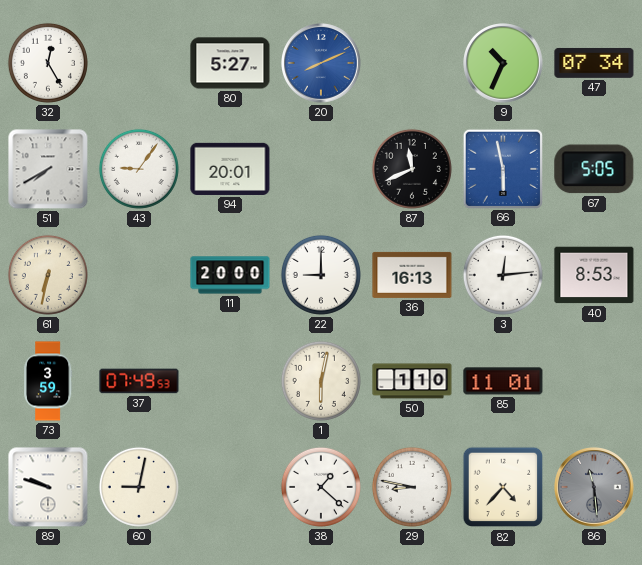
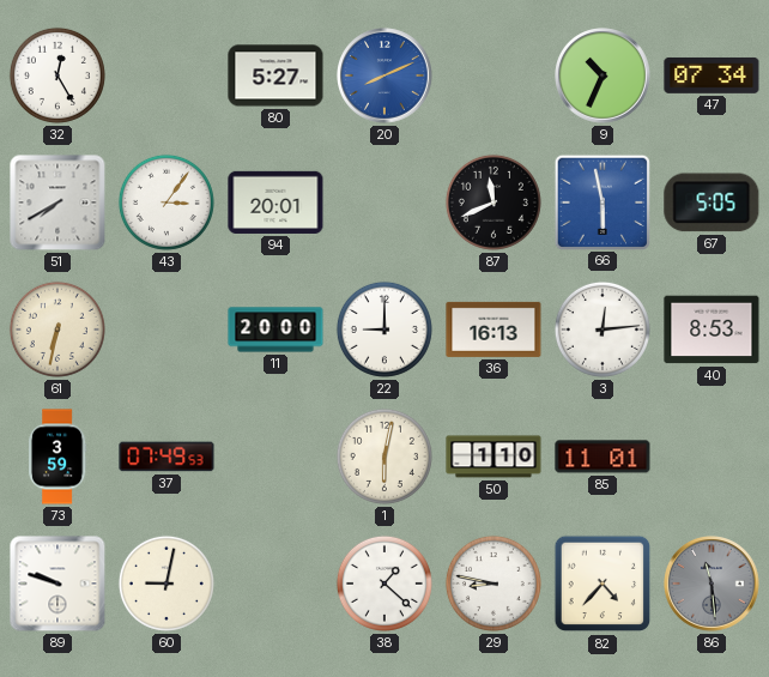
43: 9:06 -> 3:06
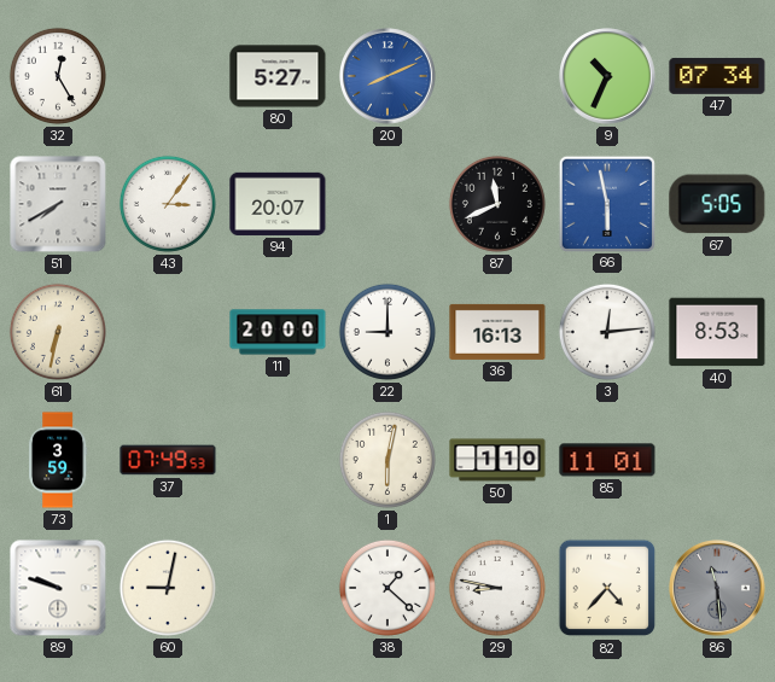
94: 20:01 -> 20:07
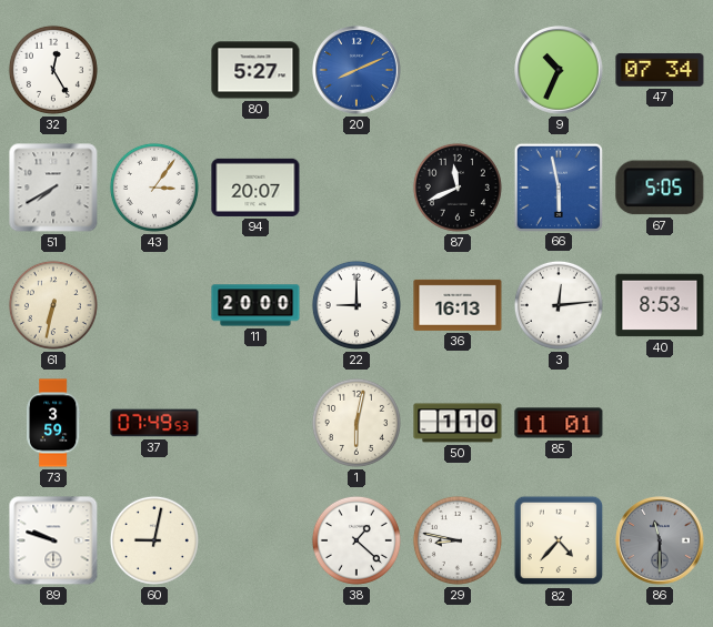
86: 11:29 -> 11:30
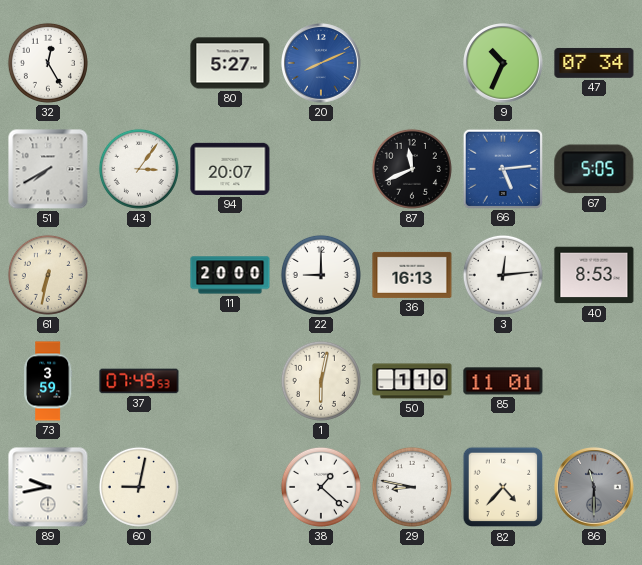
66: 5:58 -> 5:14
89: 9:48 -> 9:43
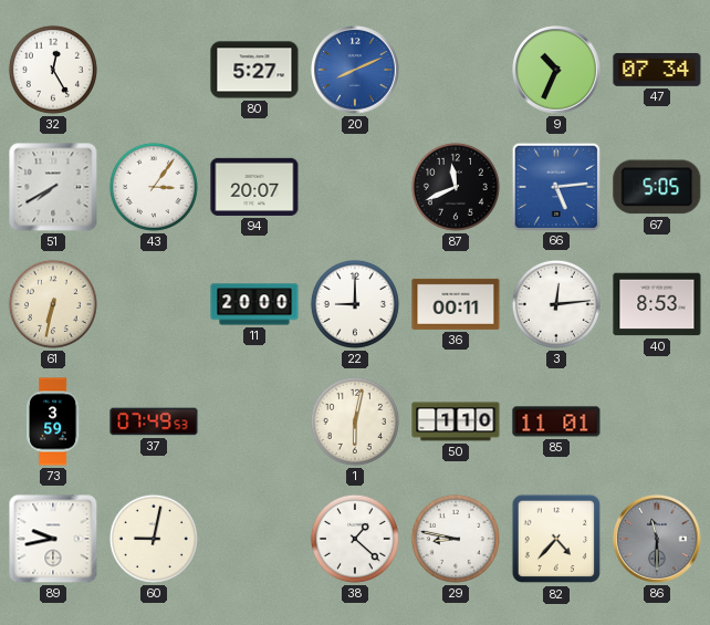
36: 16:13 -> 00:11
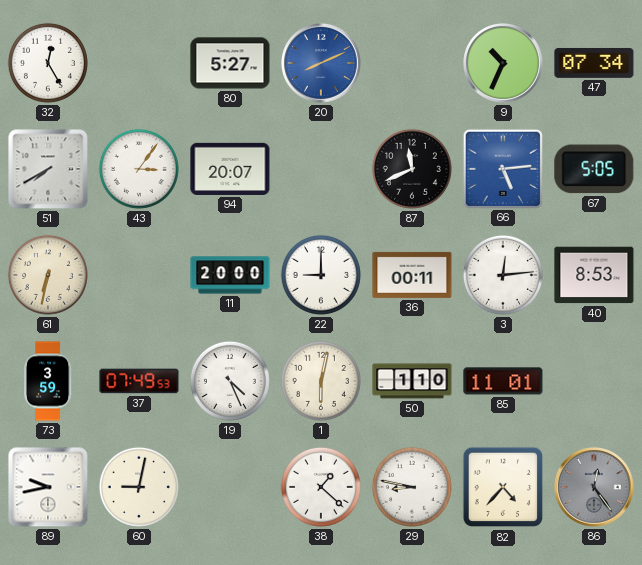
19: none -> 4:26
86: 11:30 -> 12:24
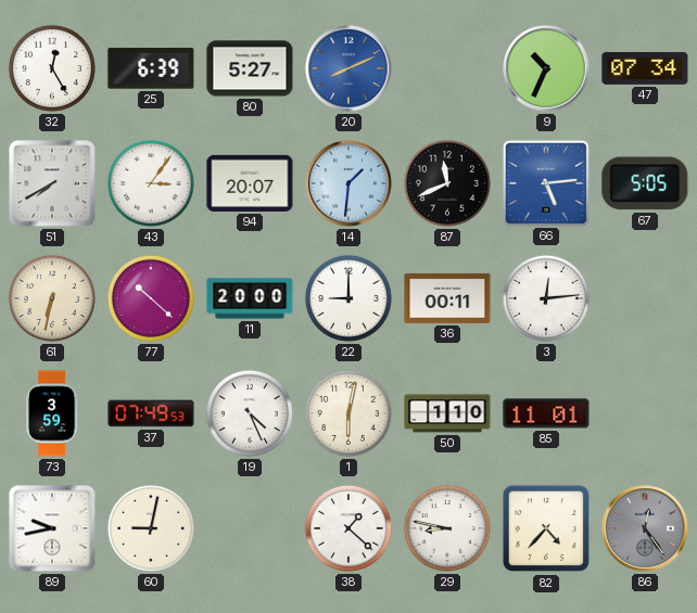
25: none -> 6:39
14: none -> 1:31
77: none -> 10:22
40: 8:53 -> none
